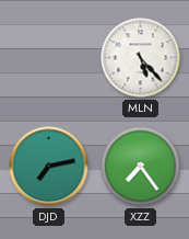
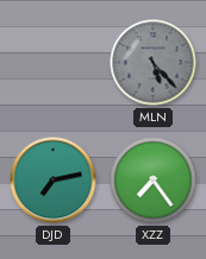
MLN dial: white -> grey
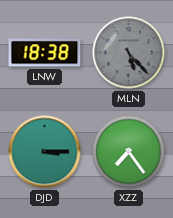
LNW: none -> 18:38
DJD: 7:13 -> 3:15
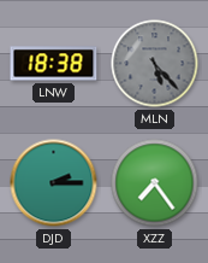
DJD: 3:15 -> 2:15
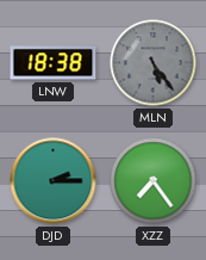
MLN: 5:23 -> 5:24
